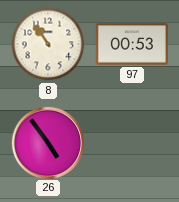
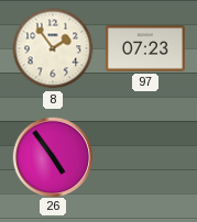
8: 10:54 -> 1:54
97: 00:53 -> 07:23
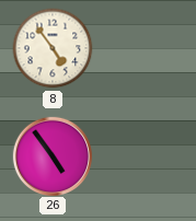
8: 1:54 -> 4:54
97: 07:23 -> none
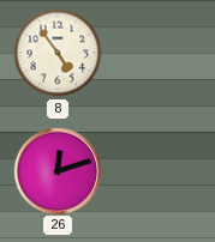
26: 4:54 -> 12:12
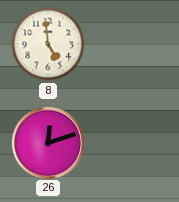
8: 4:54 -> 4:59
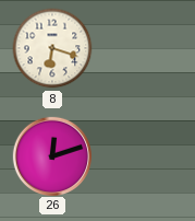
8: 4:59 -> 6:18
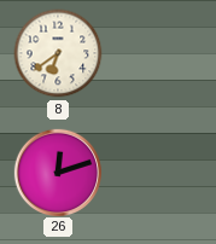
8: 6:18 -> 6:39
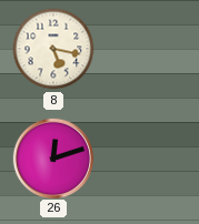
8: 6:39 -> 5:17
